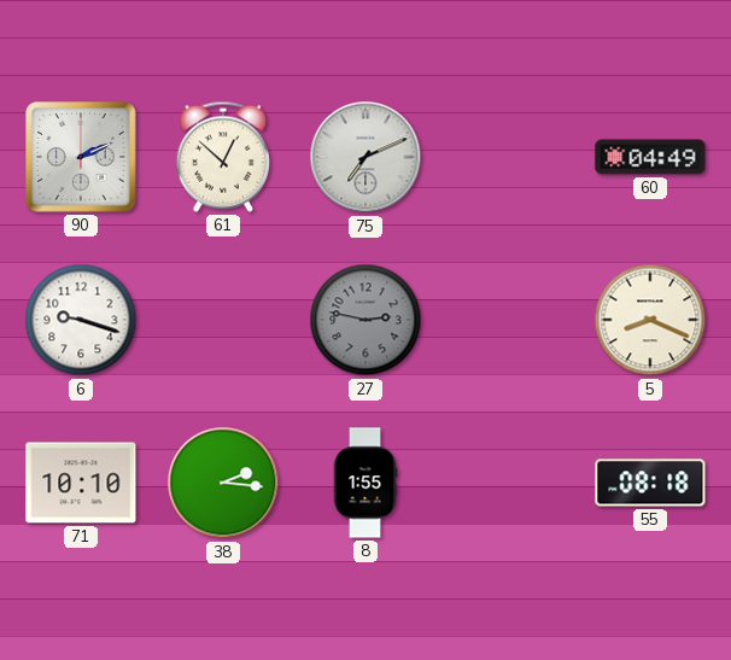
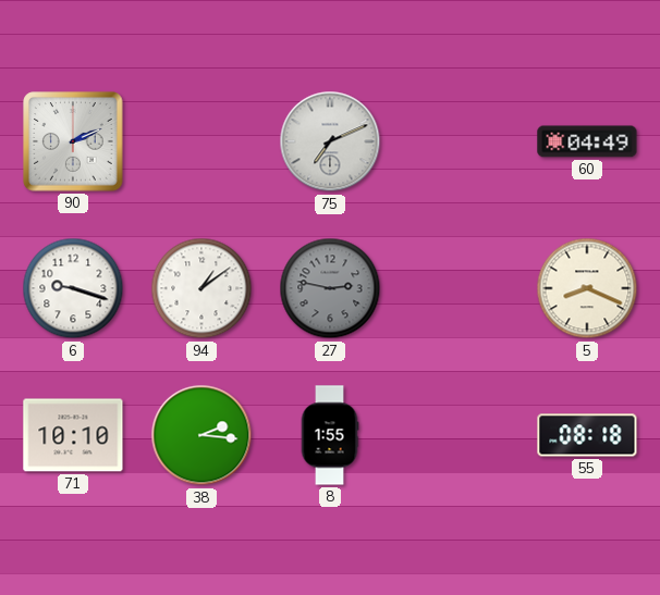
61: 12:52 -> none
94: none -> 1:09
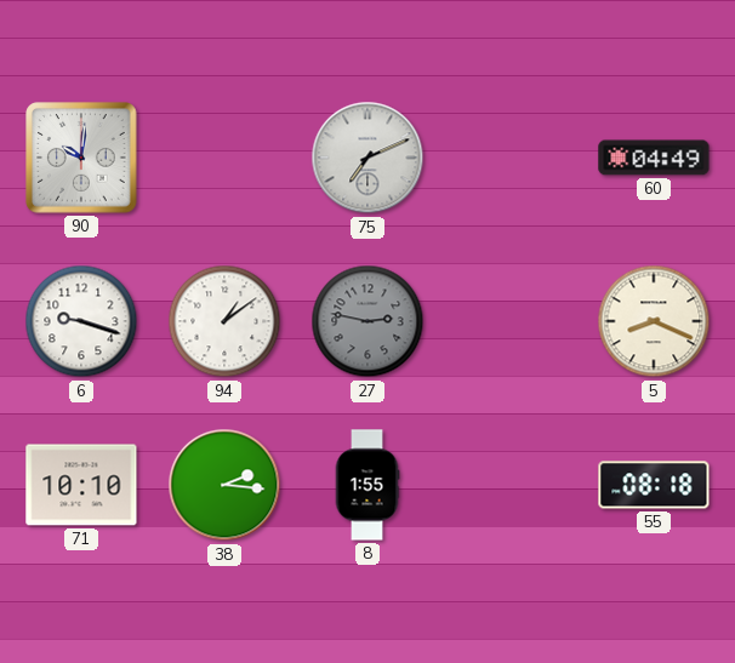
90: 2:11 -> 10:01
